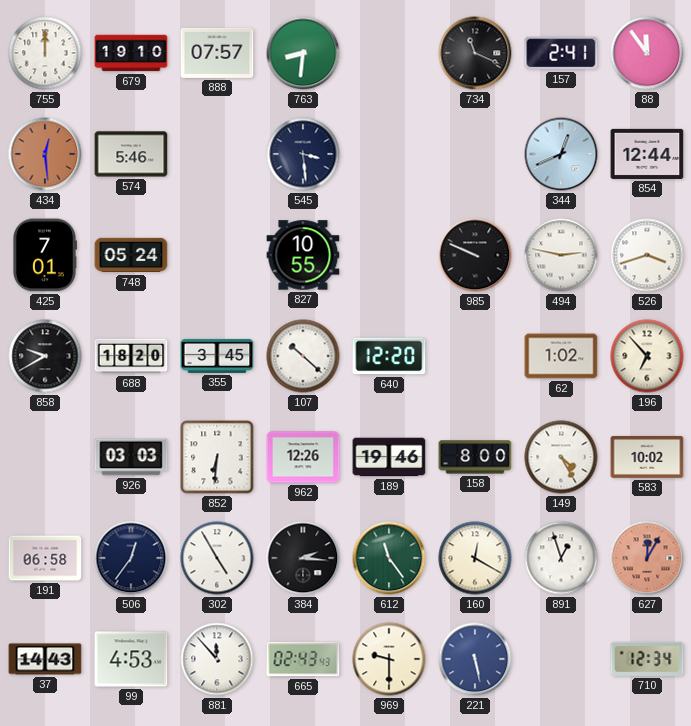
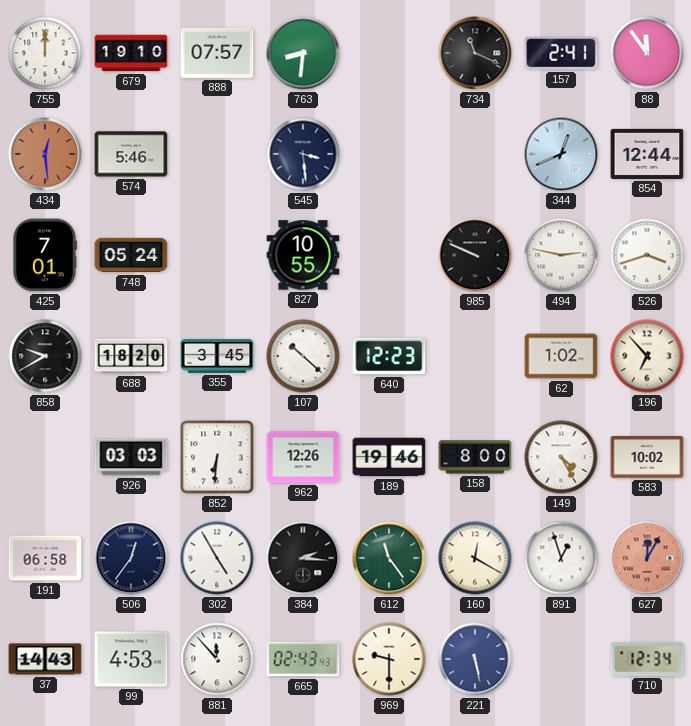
640: 12:20 -> 12:23
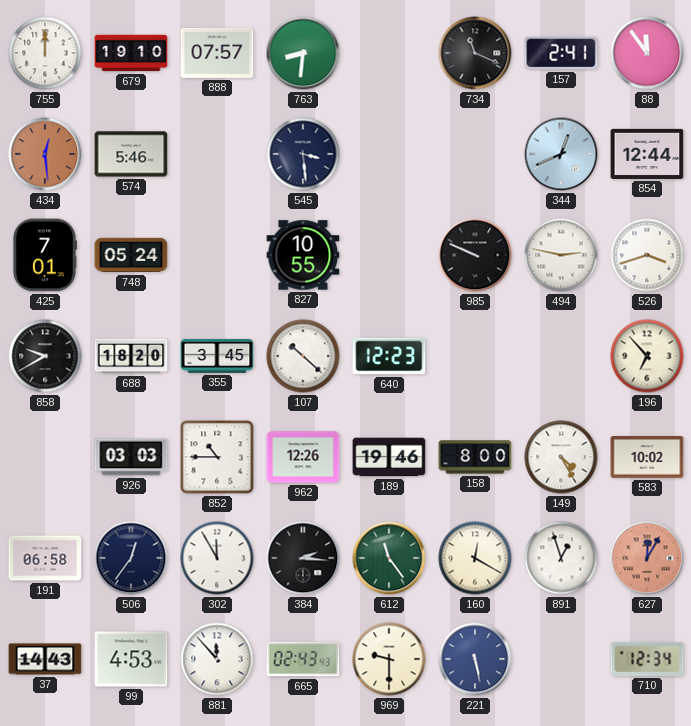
62: 1:02 -> none
852: 6:31 -> 10:45
302: 4:55 -> 11:55
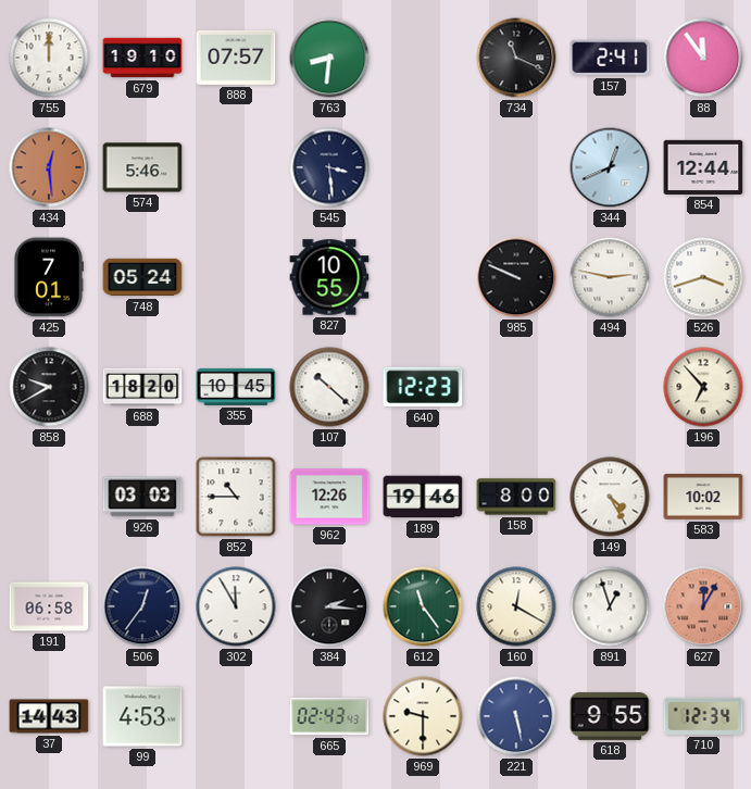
355: 3:45 -> 10:45
881: 11:53 -> none
618: none -> 9:55
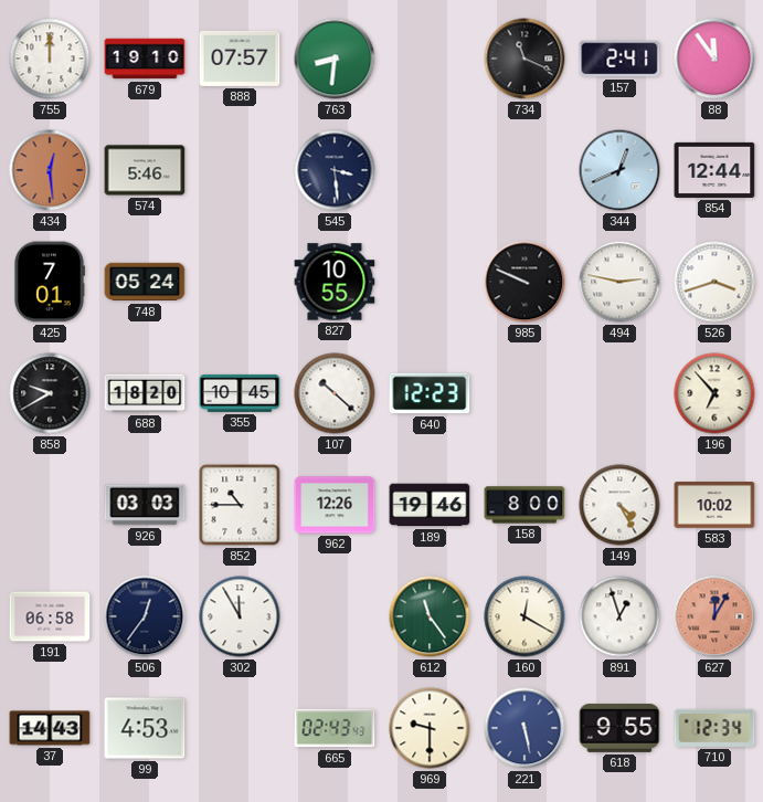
384: 2:16 -> none
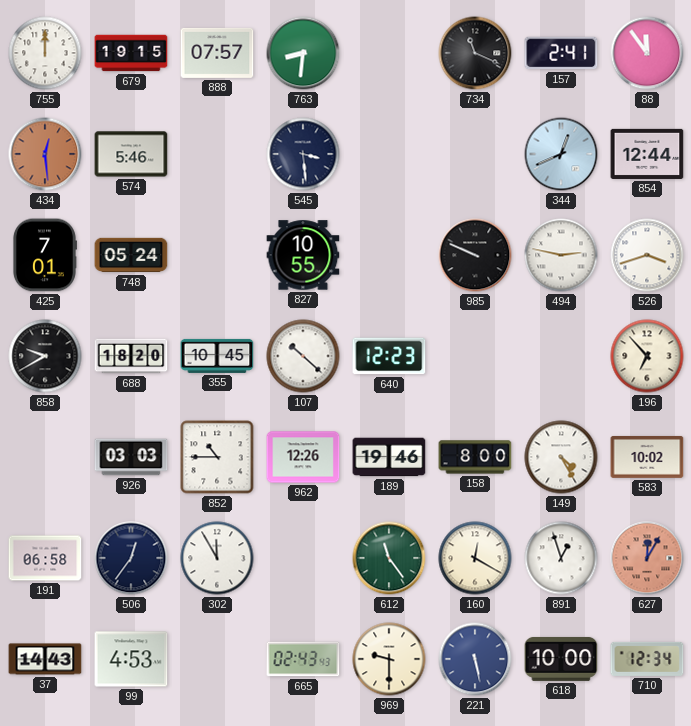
679: 19:10 -> 19:15
618: 9:55 -> 10:00
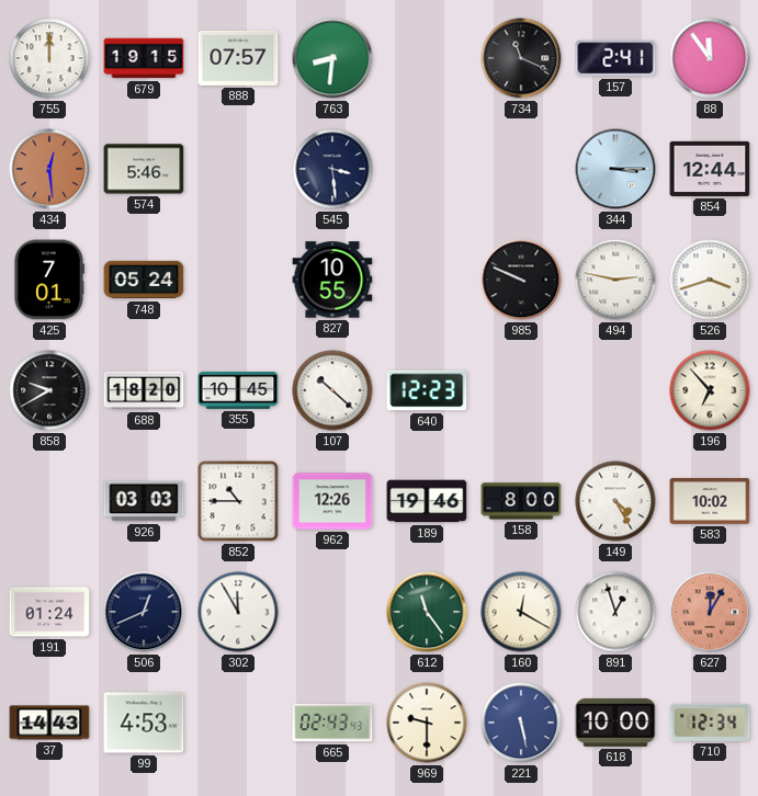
344: 12:41 -> 3:15
191: 06:58 -> 01:24
506: 12:36 -> 12:41
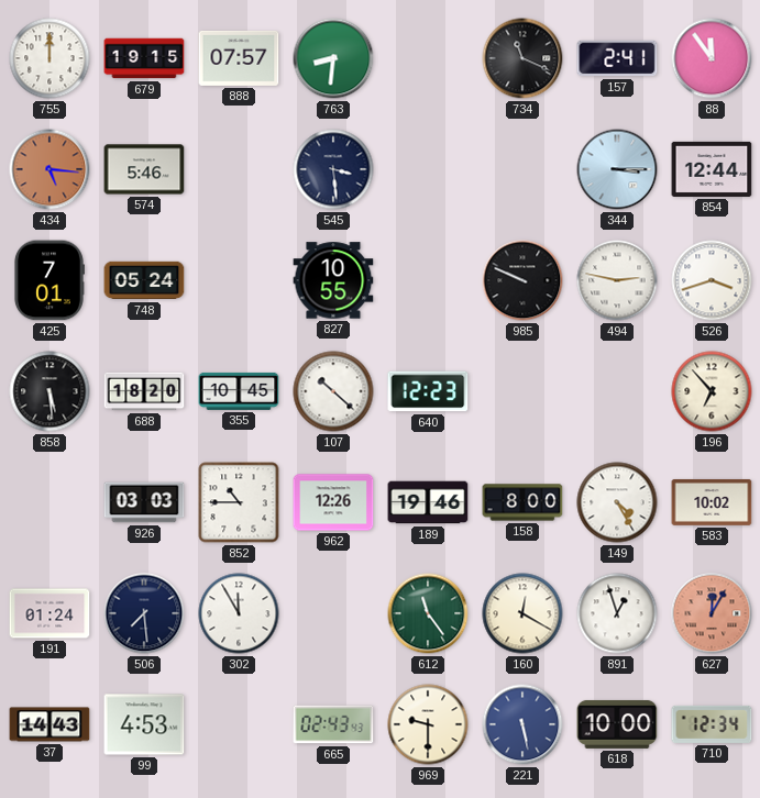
434: 12:29 -> 5:16
858: 9:40 -> 5:29
506: 12:41 -> 7:29
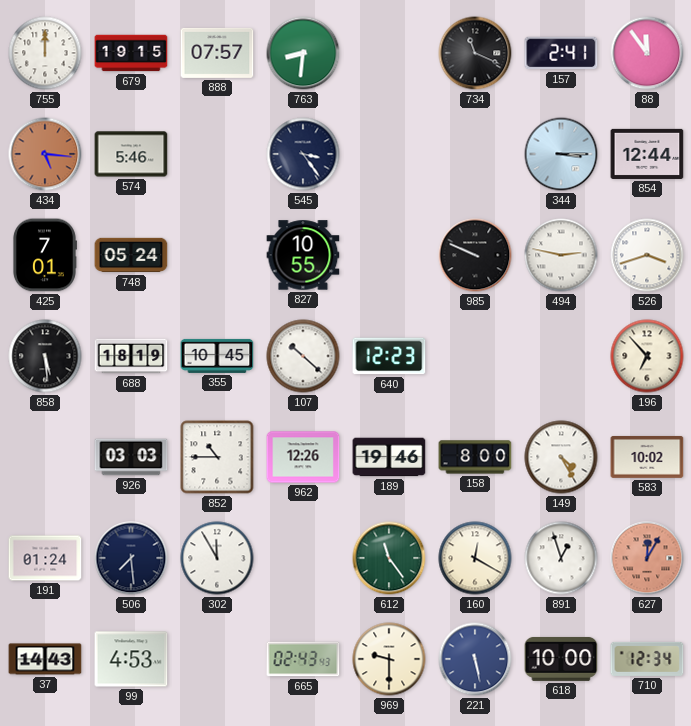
545: 3:29 -> 3:24
688: 18:20 -> 18:19
